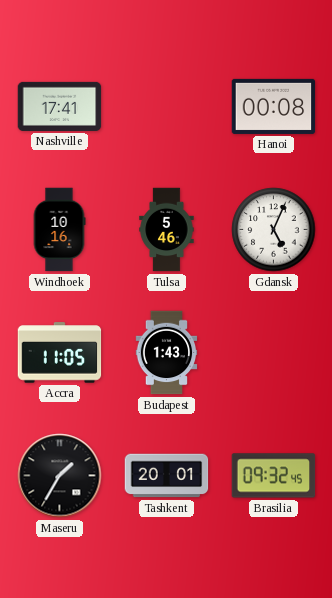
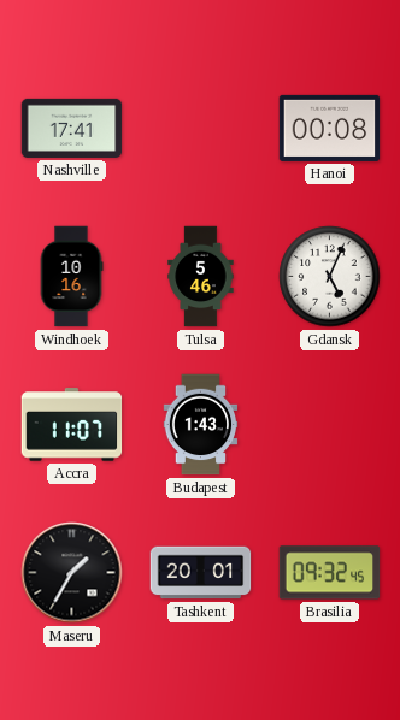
Accra: 11:05 -> 11:07
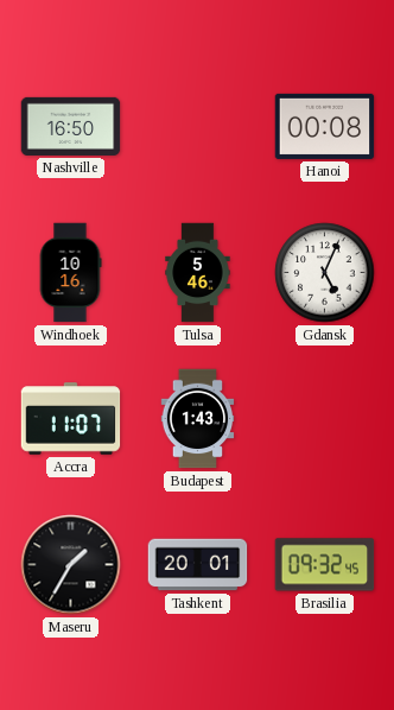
Nashville: 17:41 -> 16:50
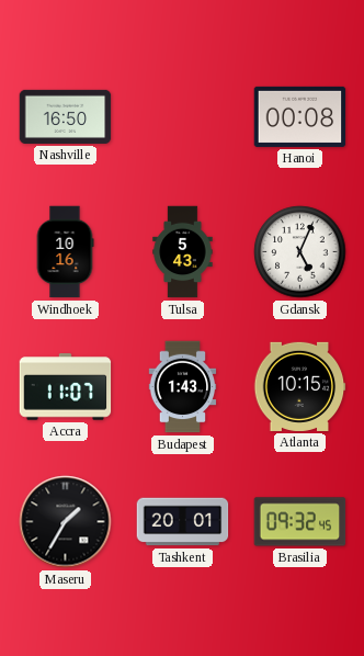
Tulsa: 5:46 -> 5:43
Atlanta: none -> 10:15
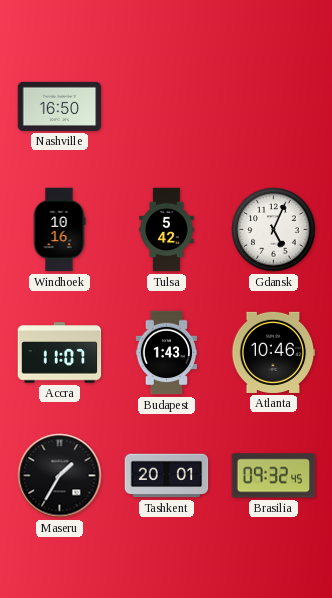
Hanoi: 00:08 -> none
Tulsa: 5:43 -> 5:42
Atlanta: 10:15 -> 10:46
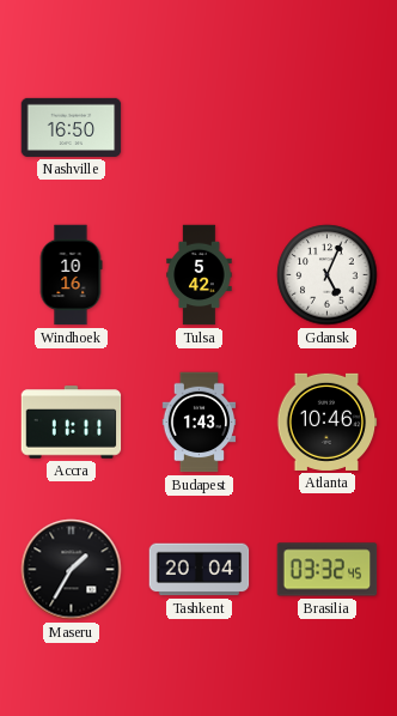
Accra: 11:07 -> 11:11
Tashkent: 20:01 -> 20:04
Brasilia: 09:32 -> 03:32
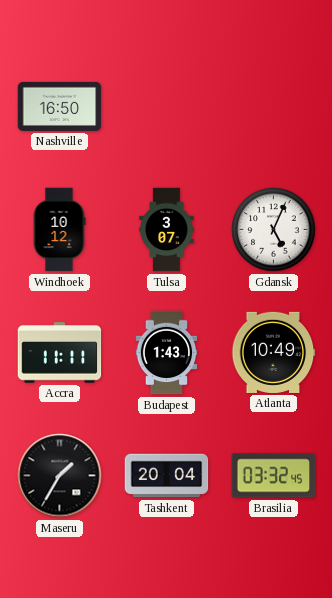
Windhoek: 10:16 -> 10:12
Tulsa: 5:42 -> 3:07
Atlanta: 10:46 -> 10:49
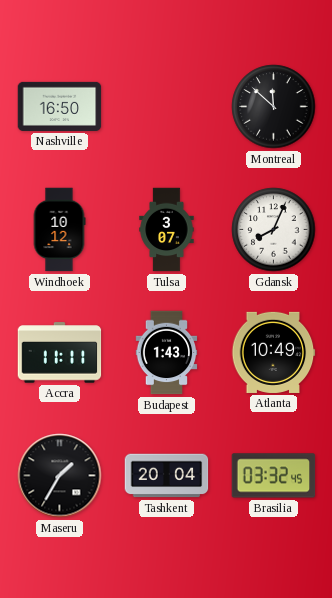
Montreal: none -> 11:52
Gdansk: 5:04 -> 8:04
